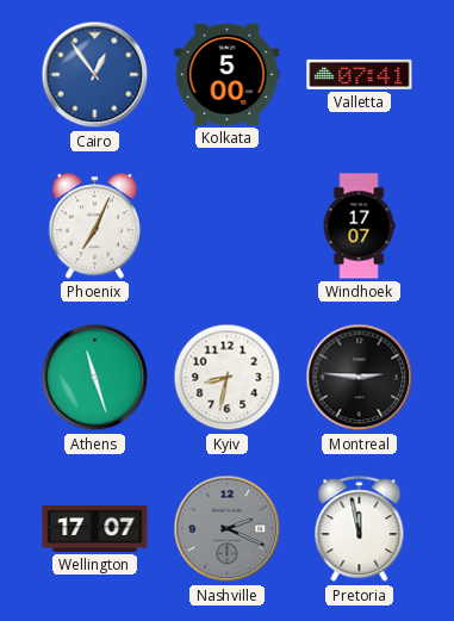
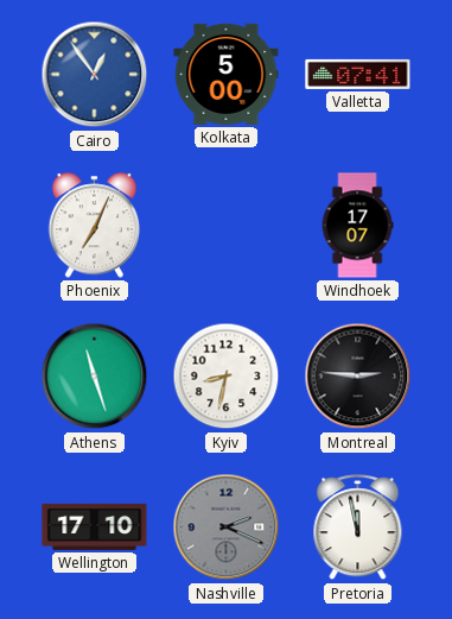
Wellington: 17:07 -> 17:10
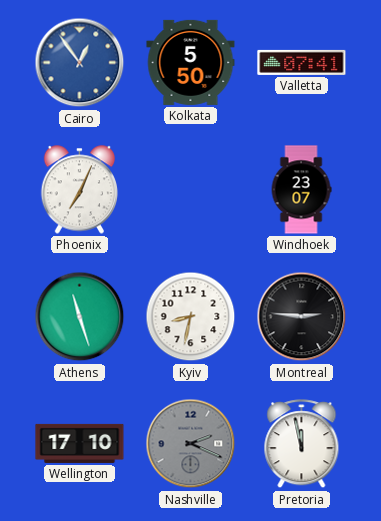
Kolkata: 5:00 -> 5:50
Windhoek: 17:07 -> 23:07
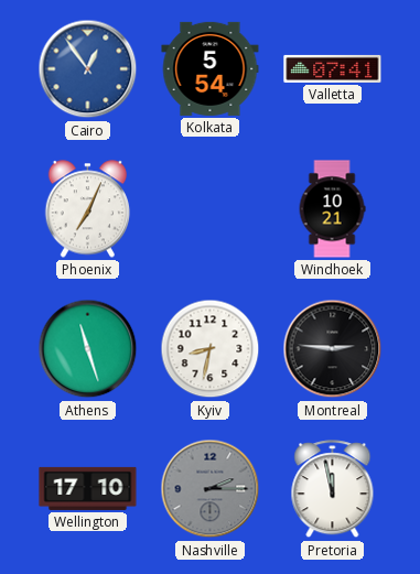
Kolkata: 5:50 -> 5:54
Windhoek: 23:07 -> 10:21
Nashville: 2:19 -> 2:15
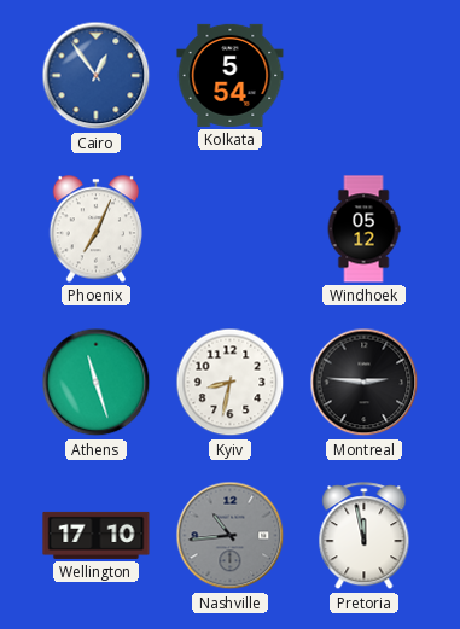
Valletta: 07:41 -> none
Windhoek: 10:21 -> 05:12
Nashville: 2:15 -> 10:44
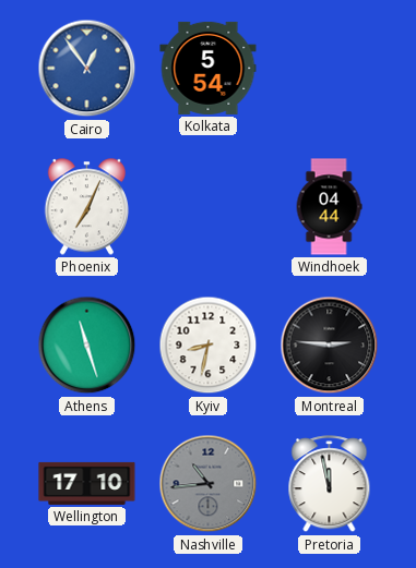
Windhoek: 05:12 -> 04:44
